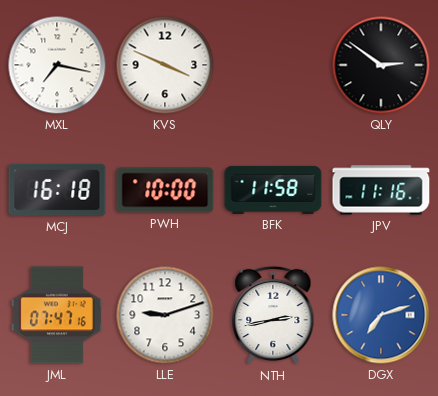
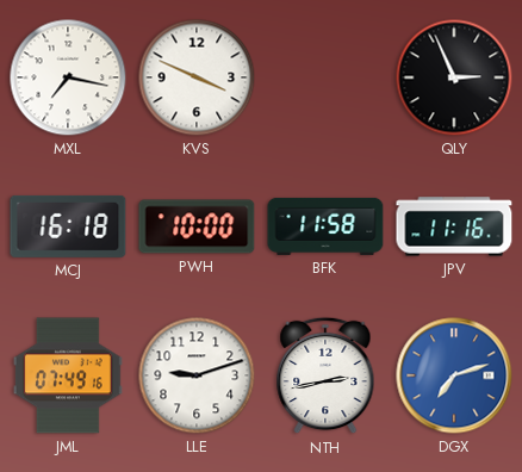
QLY: 2:51 -> 2:56
JML: 07:47 -> 07:49
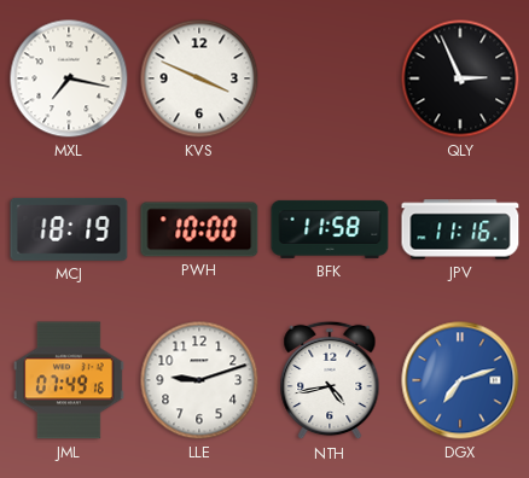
MCJ: 16:18 -> 18:19
NTH: 2:43 -> 4:43
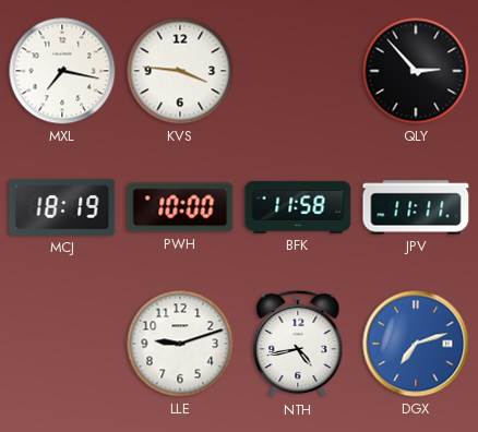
KVS: 3:49 -> 3:46
QLY: 2:56 -> 2:53
JPV: 11:16 -> 11:11
JML: 07:49 -> none
